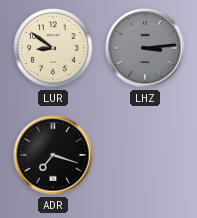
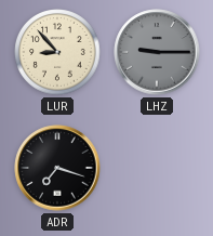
LUR: 8:51 -> 8:53
LHZ: 3:14 -> 9:15
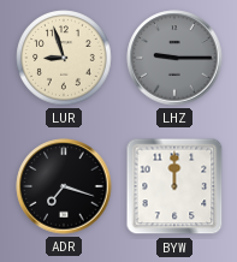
LUR: 8:53 -> 8:57
BYW: none -> 12:00
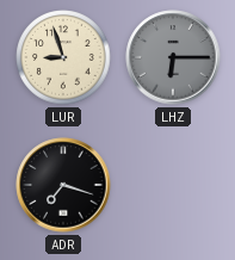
LHZ: 9:15 -> 6:15
BYW: 12:00 -> none
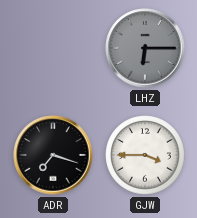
LUR: 8:57 -> none
GJW: none -> 3:45
